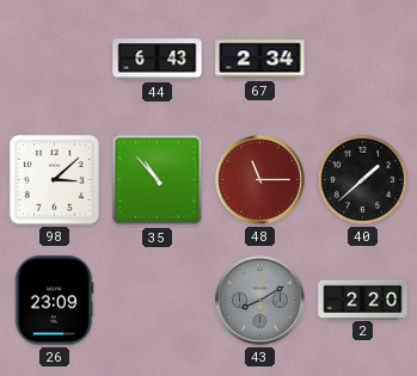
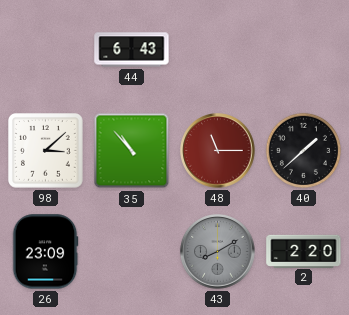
67: 2:34 -> none
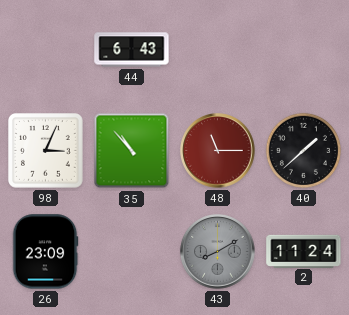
98: 3:08 -> 3:04
2: 2:20 -> 11:24
